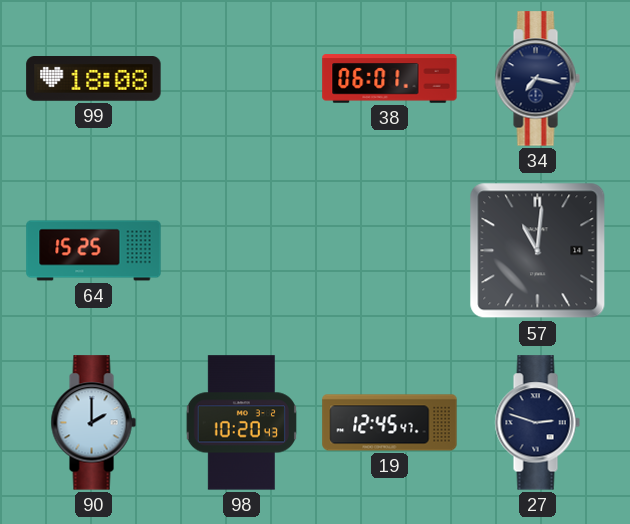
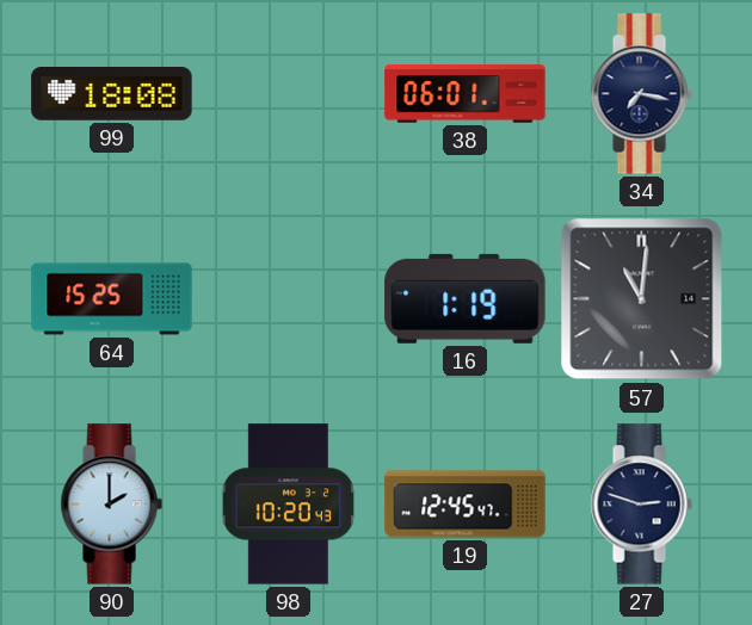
16: none -> 1:19
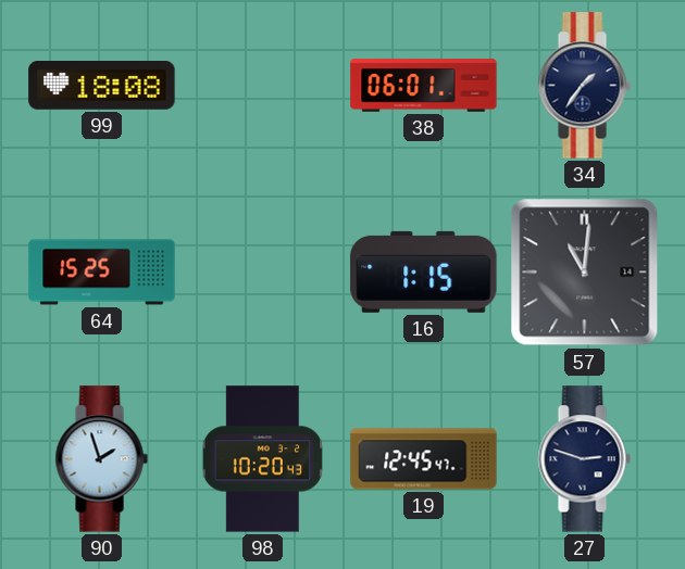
34: 7:17 -> 1:36
16: 1:19 -> 1:15
90: 2:00 -> 1:57
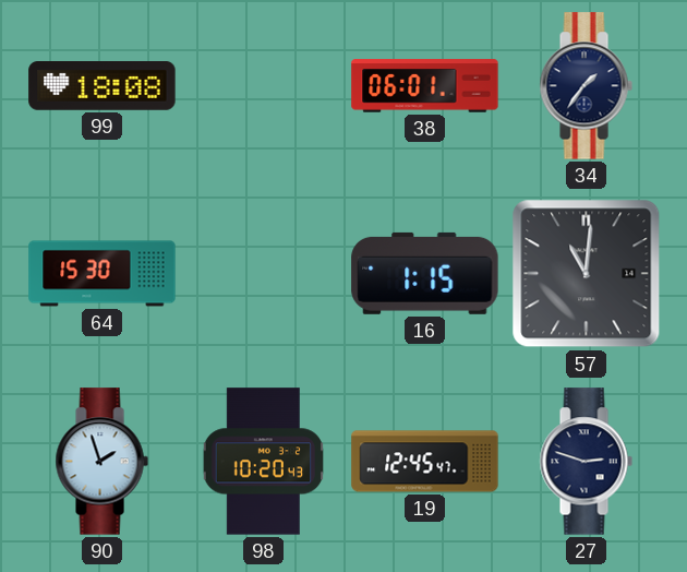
64: 15:25 -> 15:30
